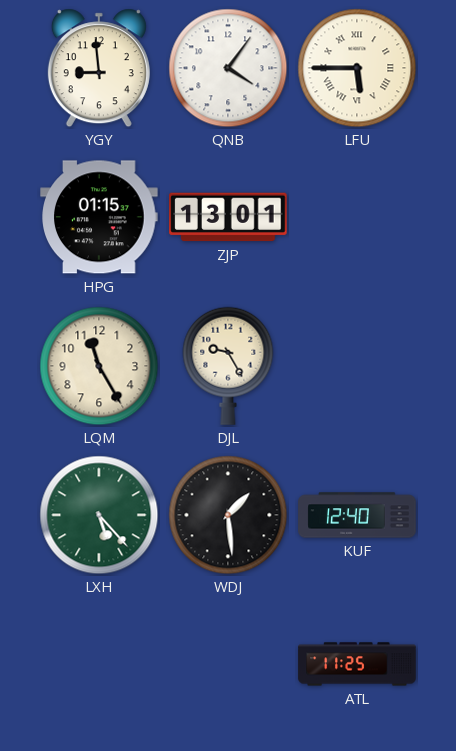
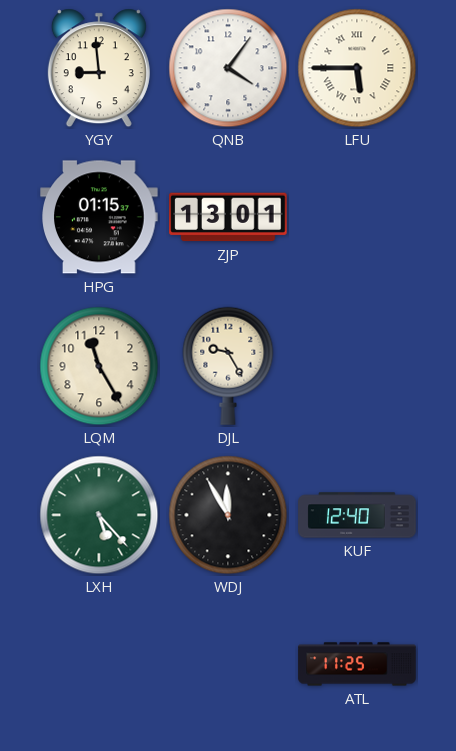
WDJ: 1:29 -> 11:55
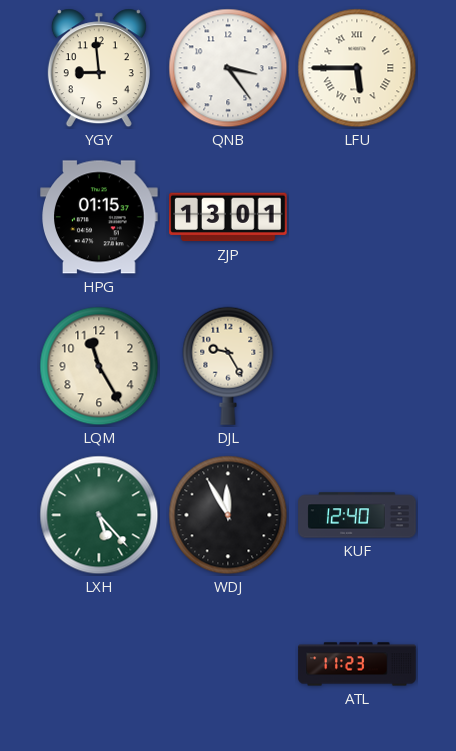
QNB: 4:06 -> 3:24
ATL: 11:25 -> 11:23
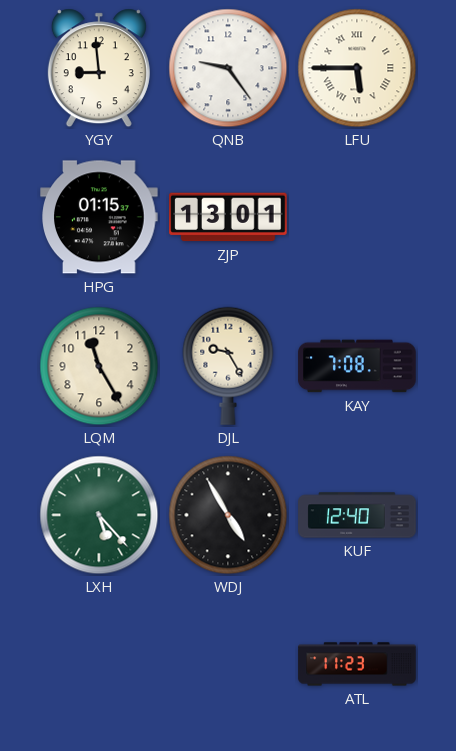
QNB: 3:24 -> 9:24
KAY: none -> 7:08
WDJ: 11:55 -> 4:55
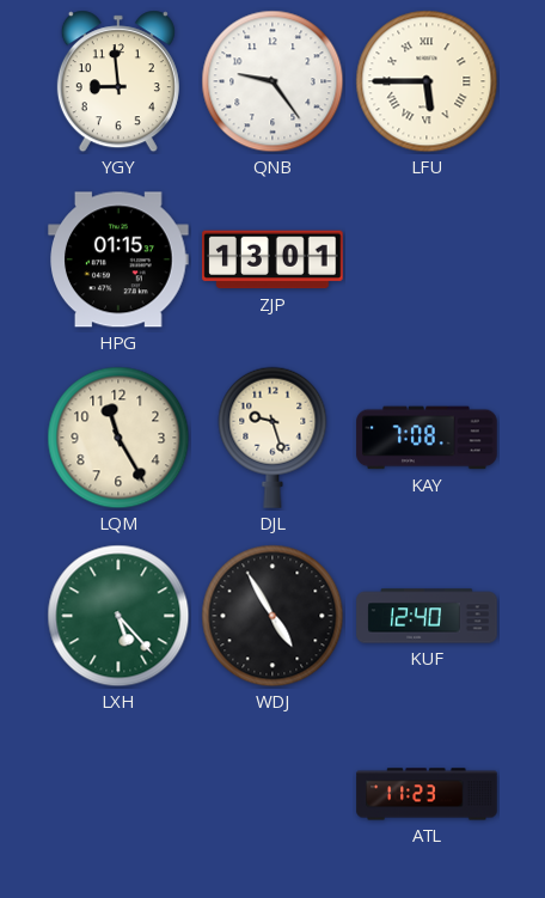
DJL: 9:25 -> 9:27
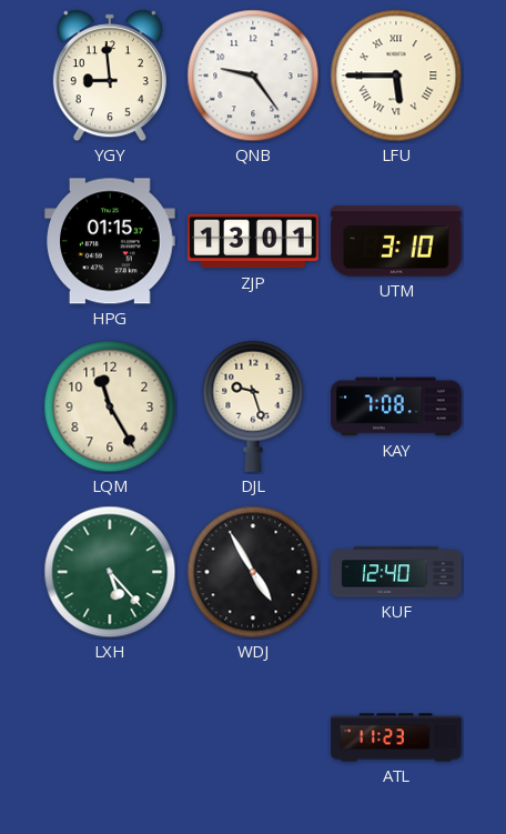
UTM: none -> 3:10
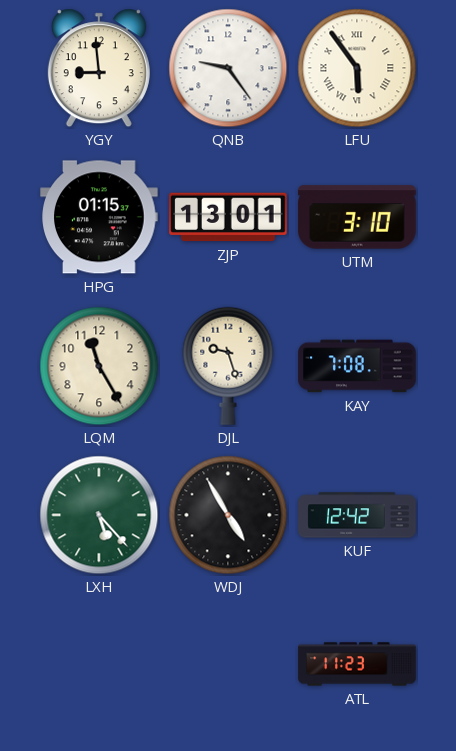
LFU: 5:45 -> 5:54
KUF: 12:40 -> 12:42
